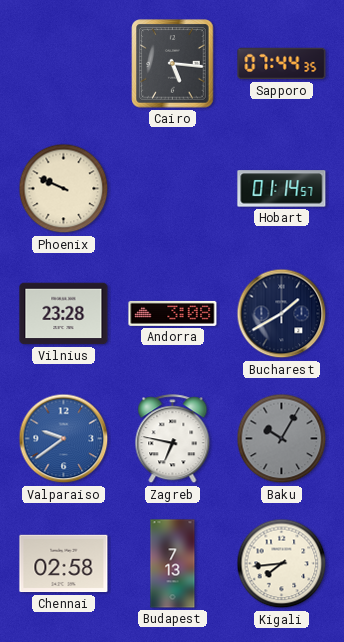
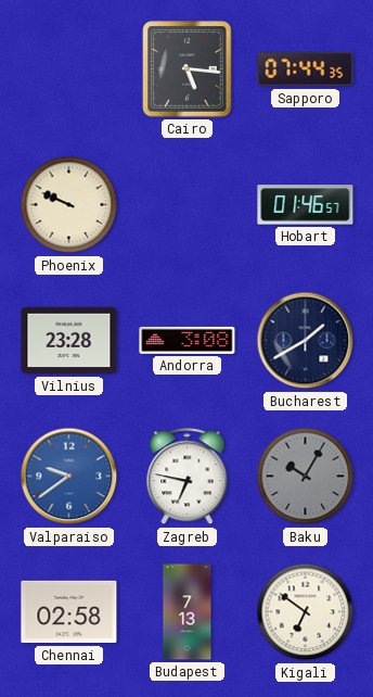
Hobart: 01:14 -> 01:46
Kigali: 7:44 -> 6:51
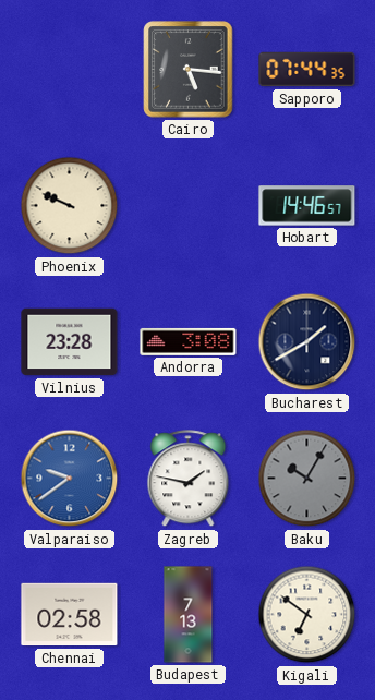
Hobart: 01:46 -> 14:46
Zagreb: 6:47 -> 1:47
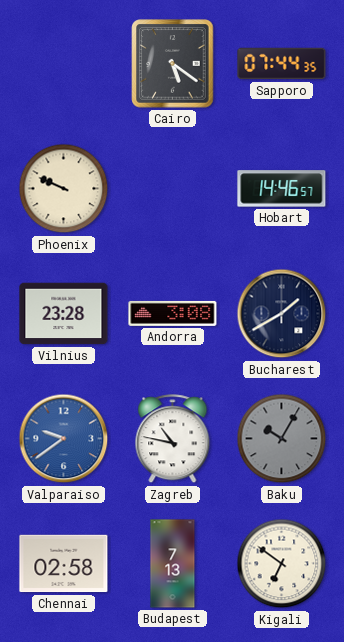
Cairo: 5:16 -> 5:21
Zagreb: 1:47 -> 10:47
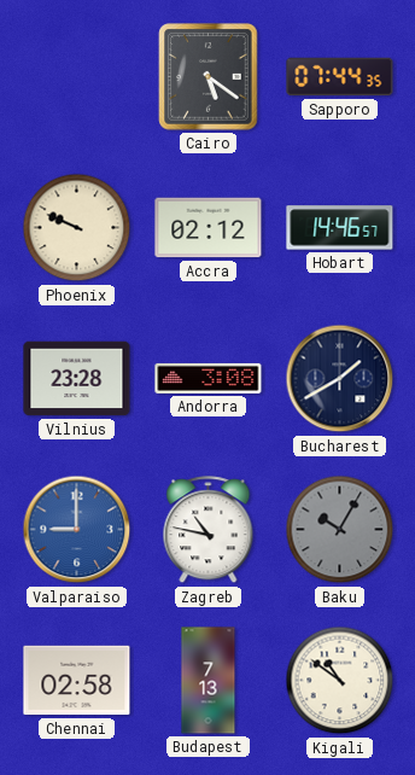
Accra: none -> 02:12
Valparaiso: 9:39 -> 9:00
Kigali: 6:51 -> 10:51
